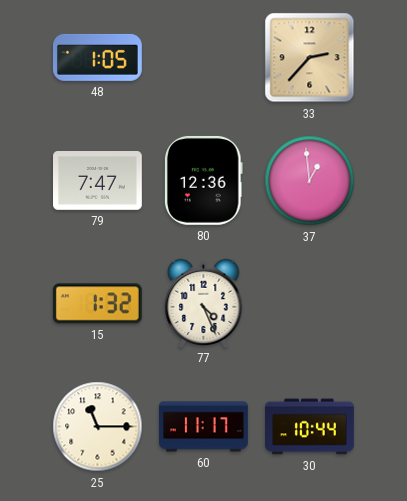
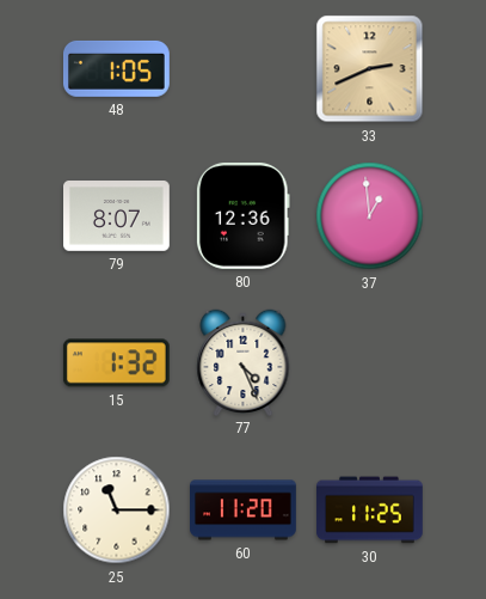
33: 2:37 -> 2:41
79: 7:47 -> 8:07
60: 11:17 -> 11:20
30: 10:44 -> 11:25
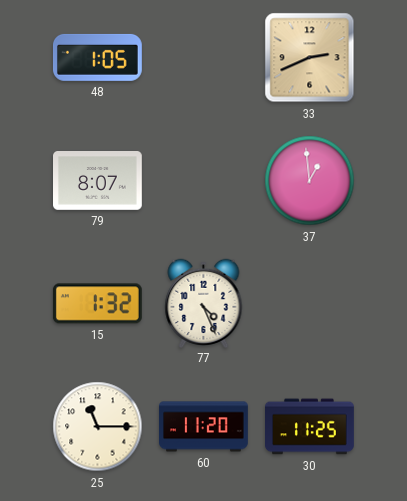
80: 12:36 -> none
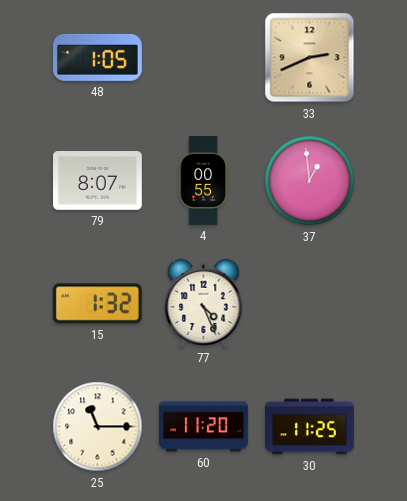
4: none -> 00:55
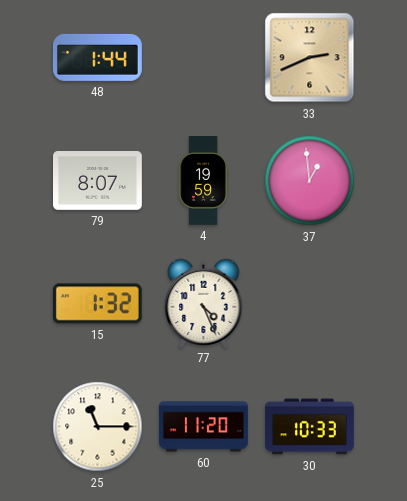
48: 1:05 -> 1:44
4: 00:55 -> 19:59
30: 11:25 -> 10:33
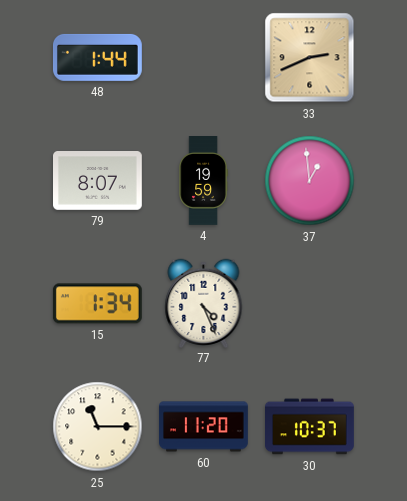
15: 1:32 -> 1:34
30: 10:33 -> 10:37
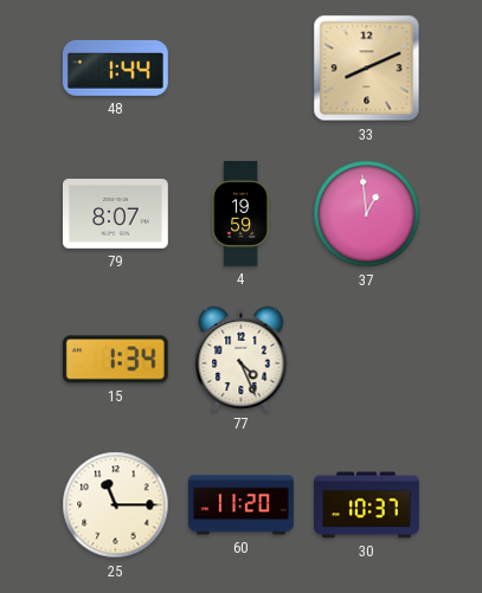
33: 2:41 -> 8:11
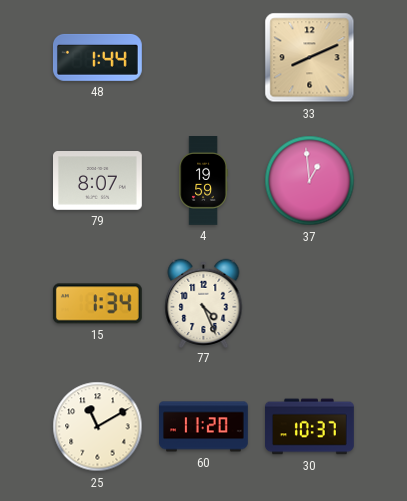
25: 11:15 -> 11:10
